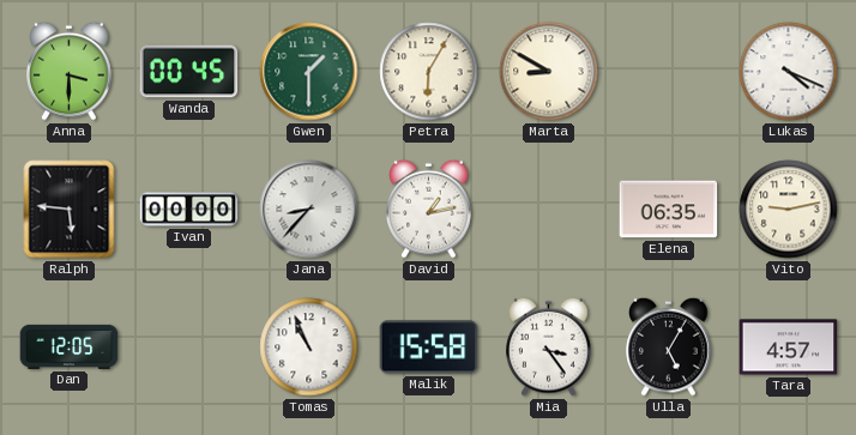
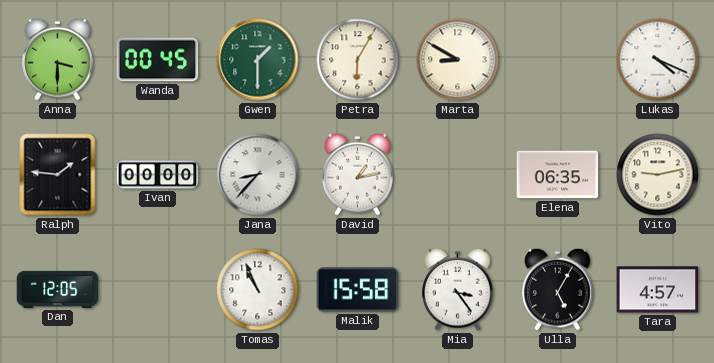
Ralph: 5:46 -> 1:46
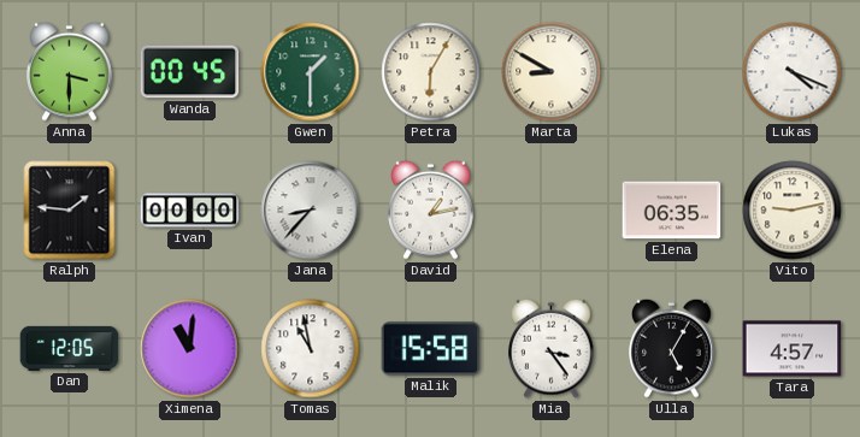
Ximena: none -> 11:01
Tomas: 10:56 -> 10:58
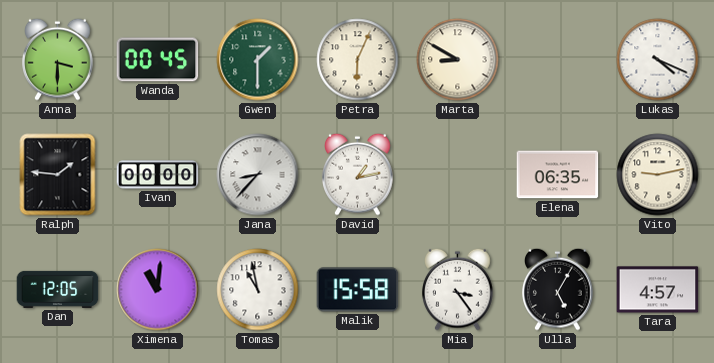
Petra: 6:05 -> 6:04
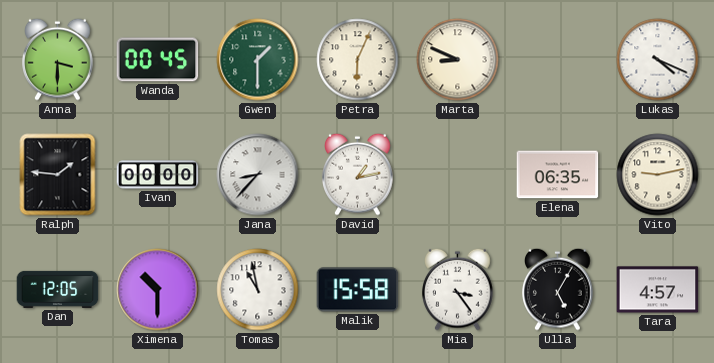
Marta: 8:50 -> 8:49
Ximena: 11:01 -> 10:30
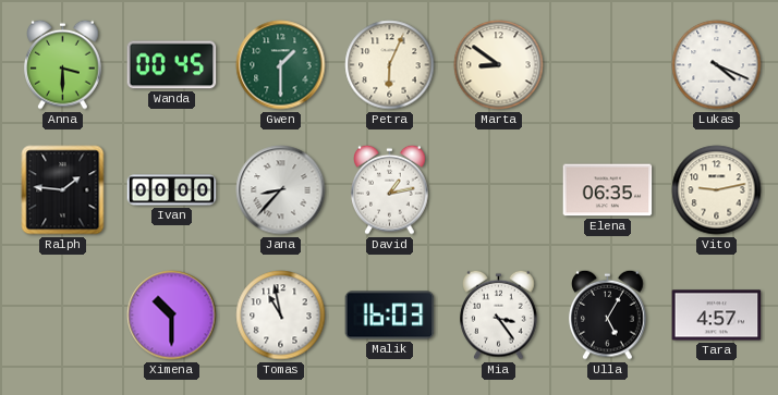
Marta: 8:49 -> 8:51
Dan: 12:05 -> none
Malik: 15:58 -> 16:03
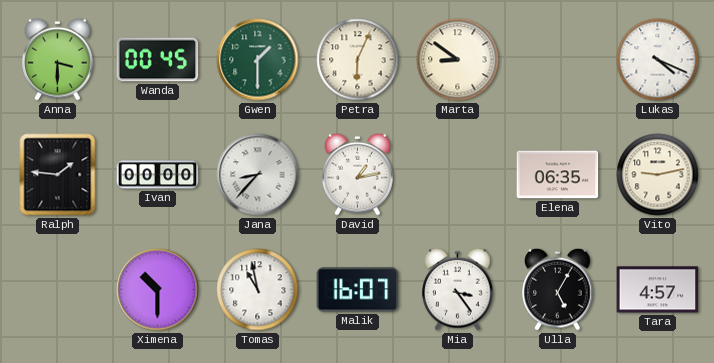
Malik: 16:03 -> 16:07
